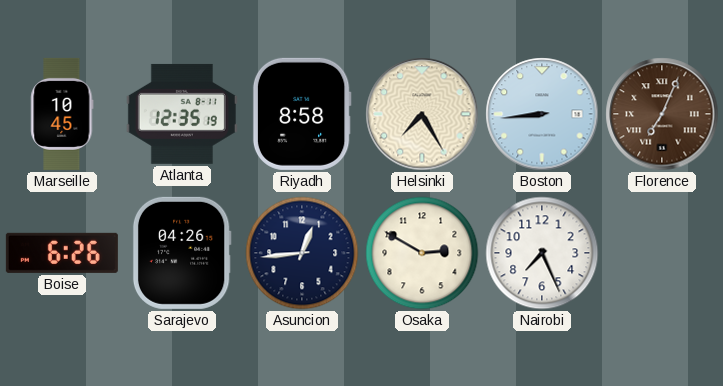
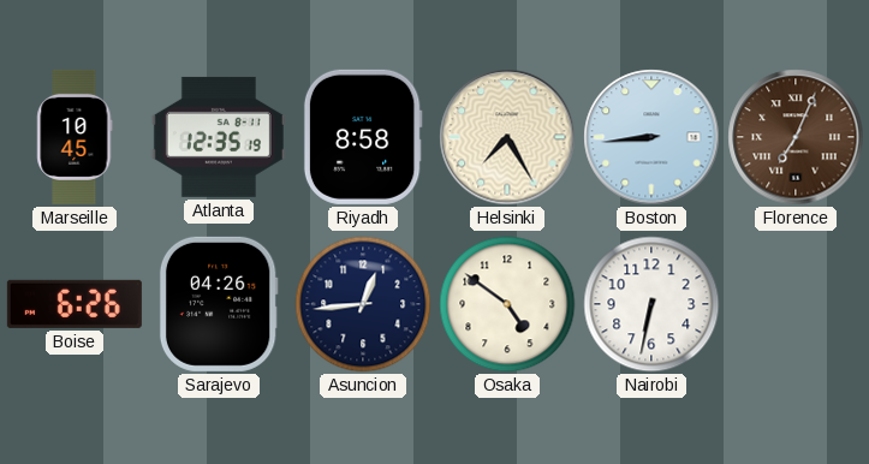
Osaka: 2:50 -> 4:51
Nairobi: 7:26 -> 6:32
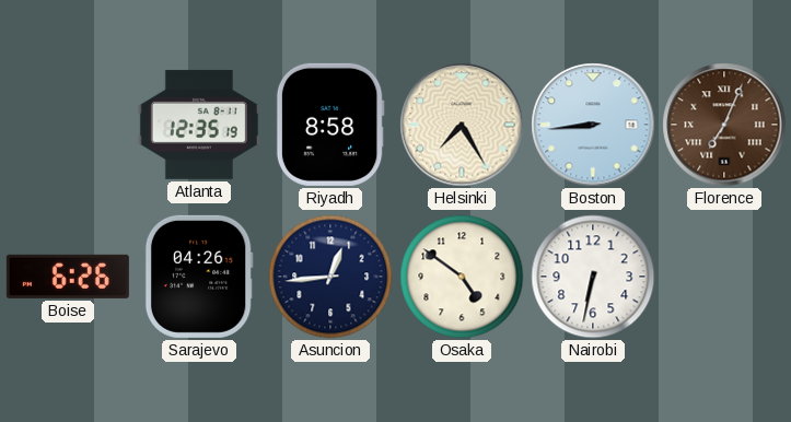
Marseille: 10:45 -> none
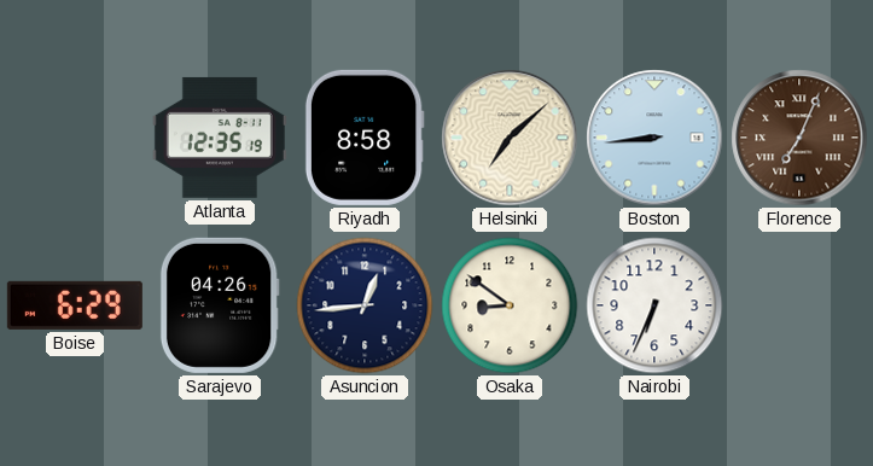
Helsinki: 7:25 -> 7:08
Boise: 6:26 -> 6:29
Osaka: 4:51 -> 8:51
Nairobi: 6:32 -> 6:34
